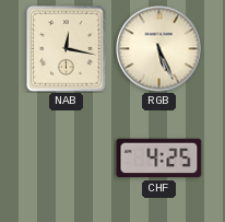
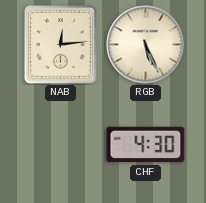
NAB: 12:17 -> 12:14
CHF: 4:25 -> 4:30
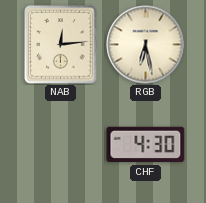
RGB: 5:26 -> 6:28
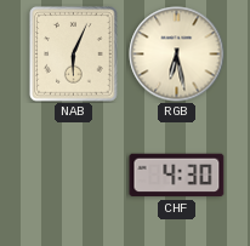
NAB: 12:14 -> 6:04
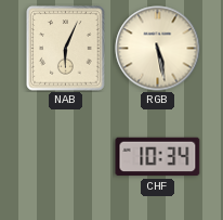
RGB: 6:28 -> 5:28
CHF: 4:30 -> 10:34
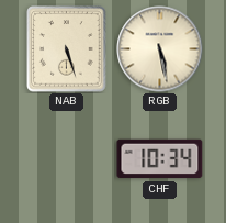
NAB: 6:04 -> 5:27
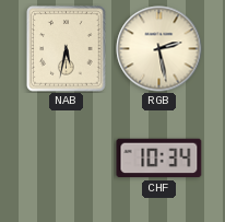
NAB: 5:27 -> 5:32
RGB: 5:28 -> 2:28
